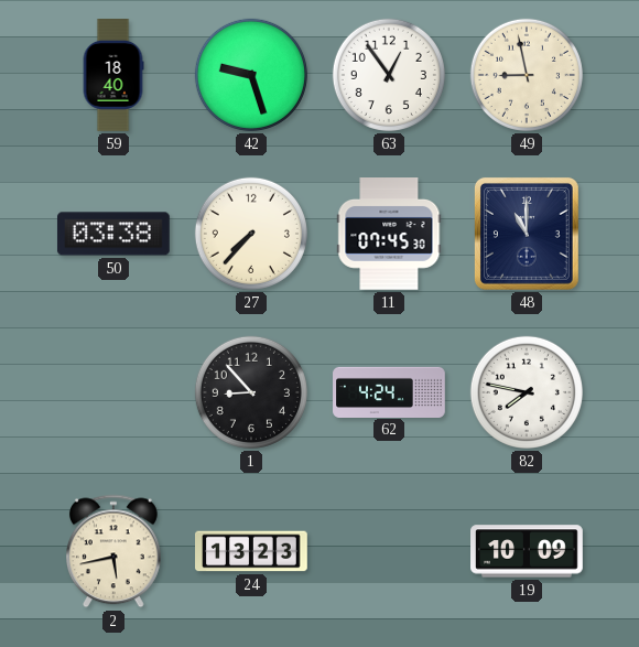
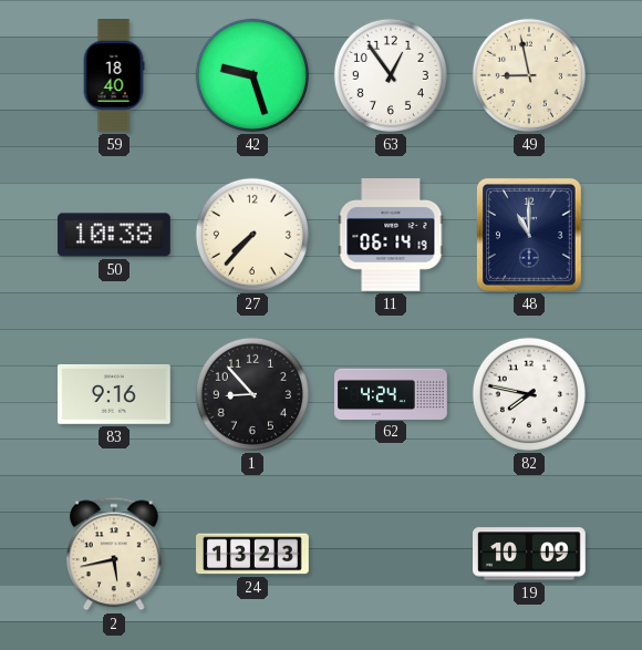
50: 03:38 -> 10:38
11: 07:45 -> 06:14
83: none -> 9:16
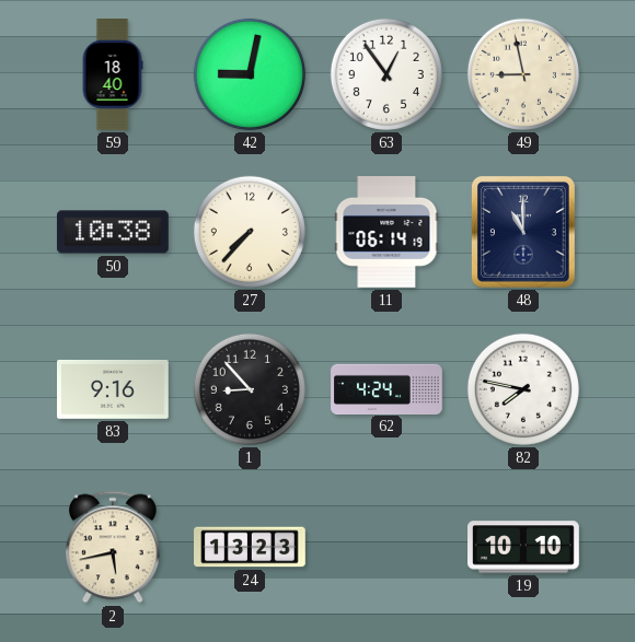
42: 9:27 -> 9:02
19: 10:09 -> 10:10
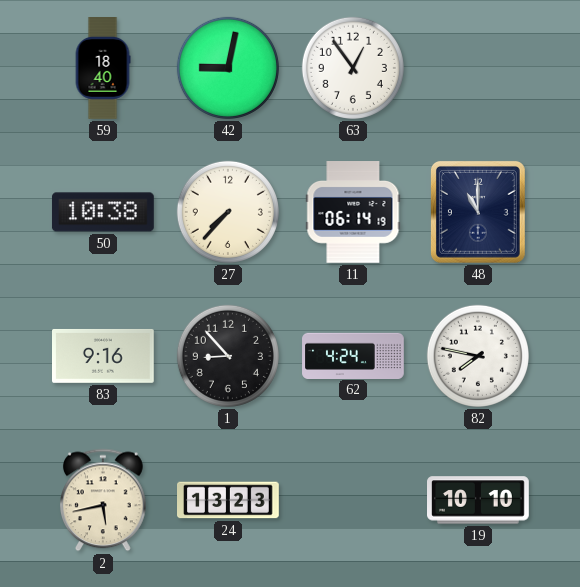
49: 8:58 -> none
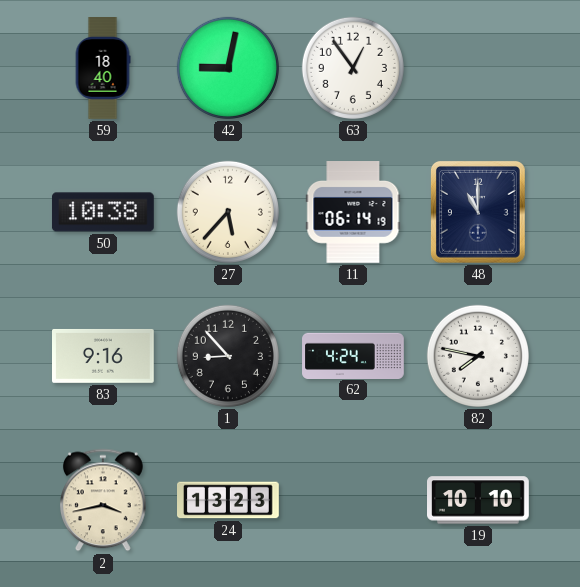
27: 7:37 -> 5:37
2: 5:43 -> 3:43
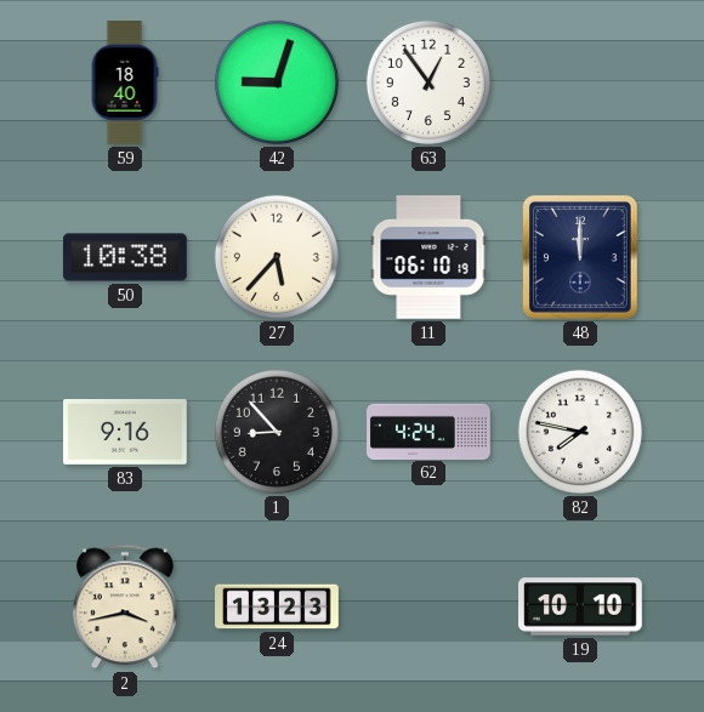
42: 9:02 -> 9:03
11: 06:14 -> 06:10
48: 11:00 -> 12:00
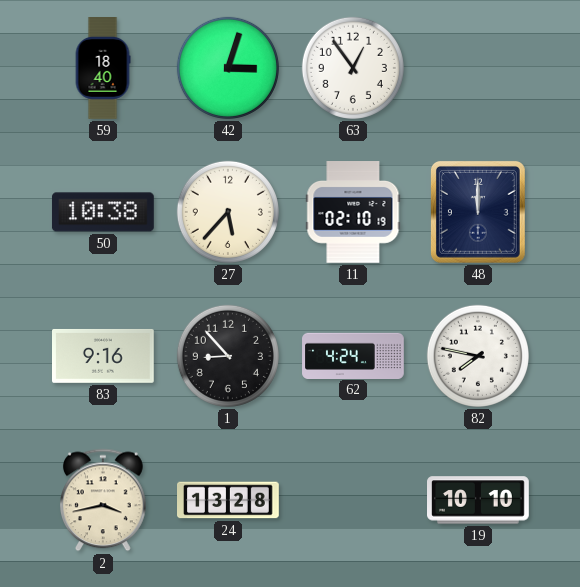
42: 9:03 -> 3:03
11: 06:10 -> 02:10
24: 13:23 -> 13:28
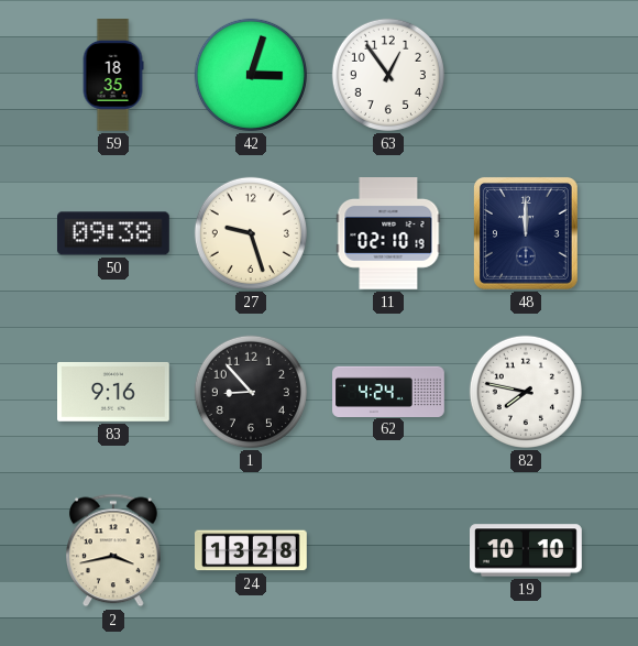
59: 18:40 -> 18:35
50: 10:38 -> 09:38
27: 5:37 -> 9:27
